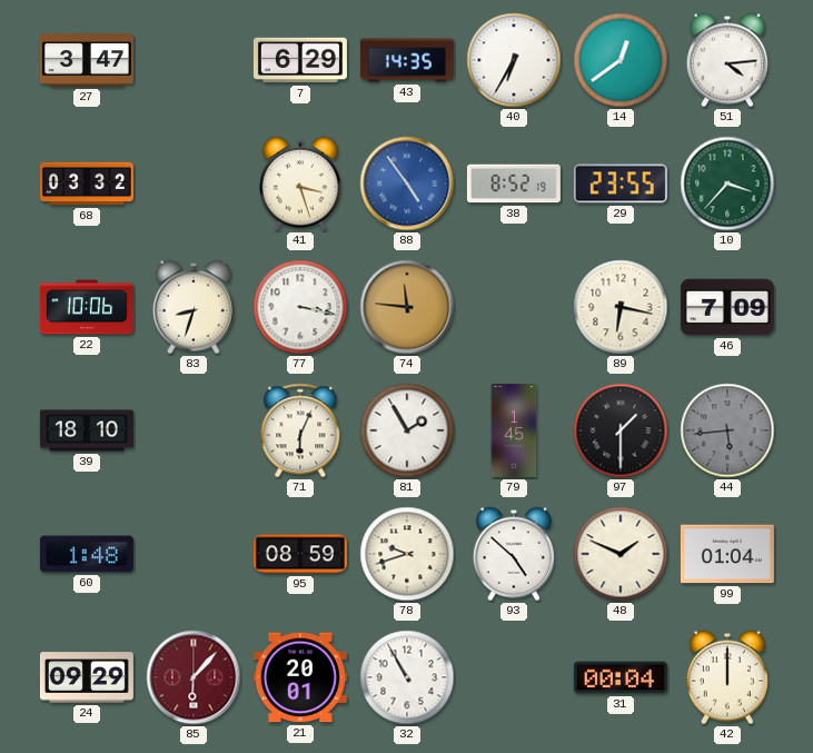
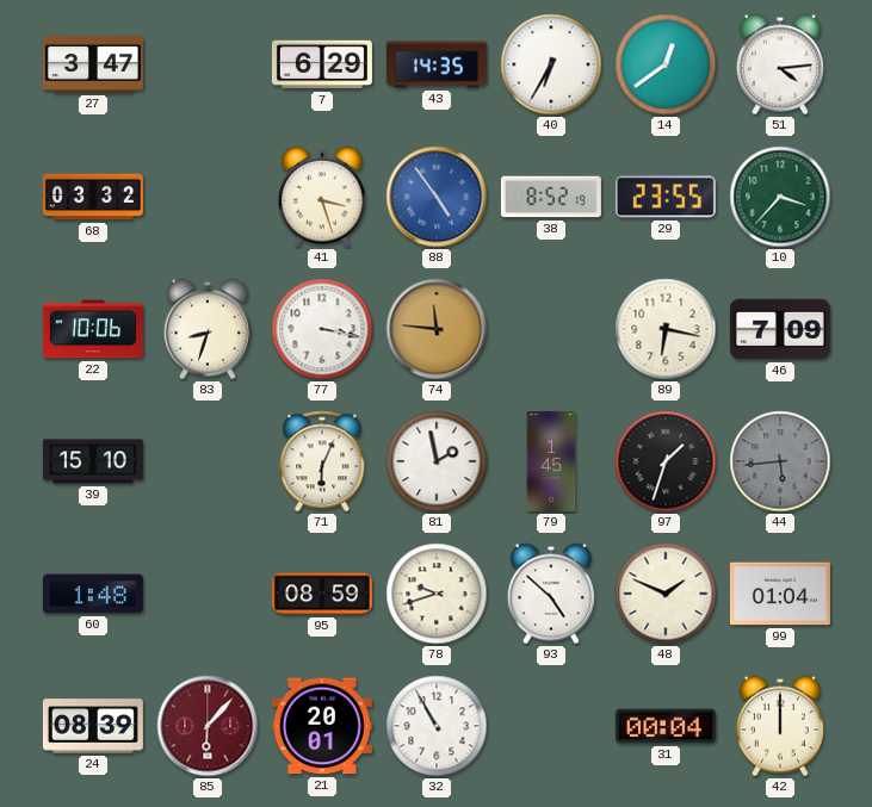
39: 18:10 -> 15:10
81: 1:55 -> 1:58
97: 1:30 -> 1:33
24: 09:29 -> 08:39
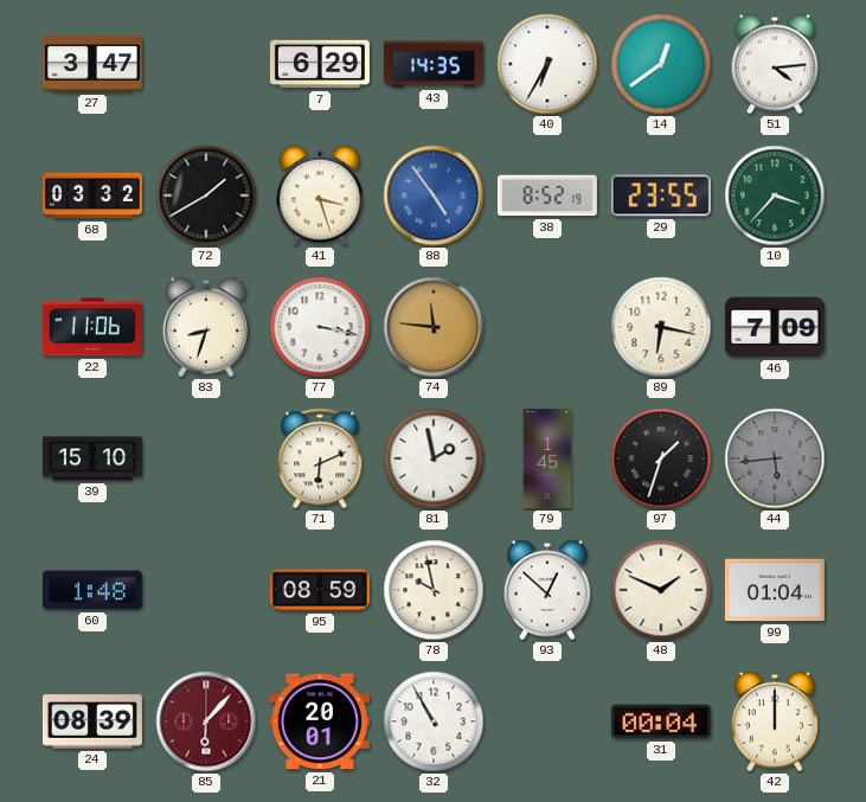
72: none -> 1:40
22: 10:06 -> 11:06
71: 6:04 -> 6:11
78: 9:42 -> 9:58
93: 4:52 -> 12:52
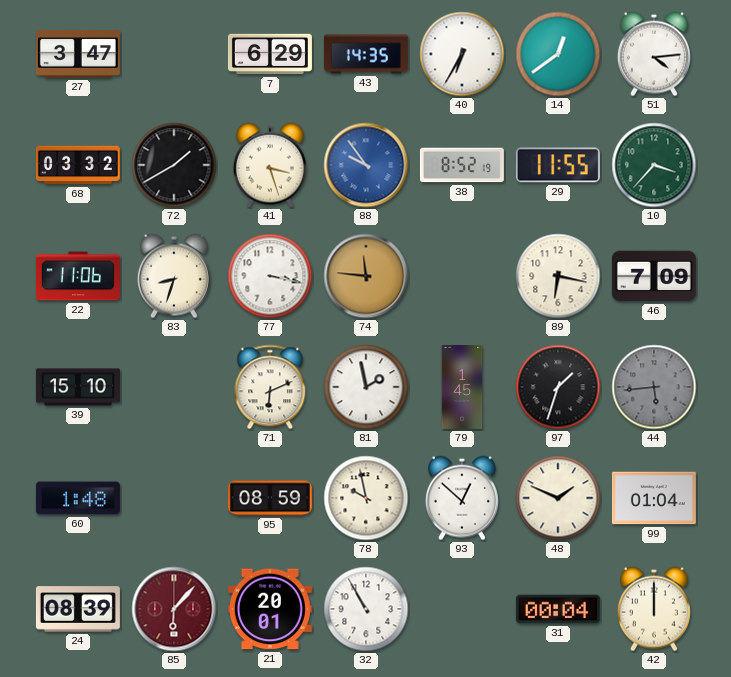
88: 4:54 -> 9:54
29: 23:55 -> 11:55
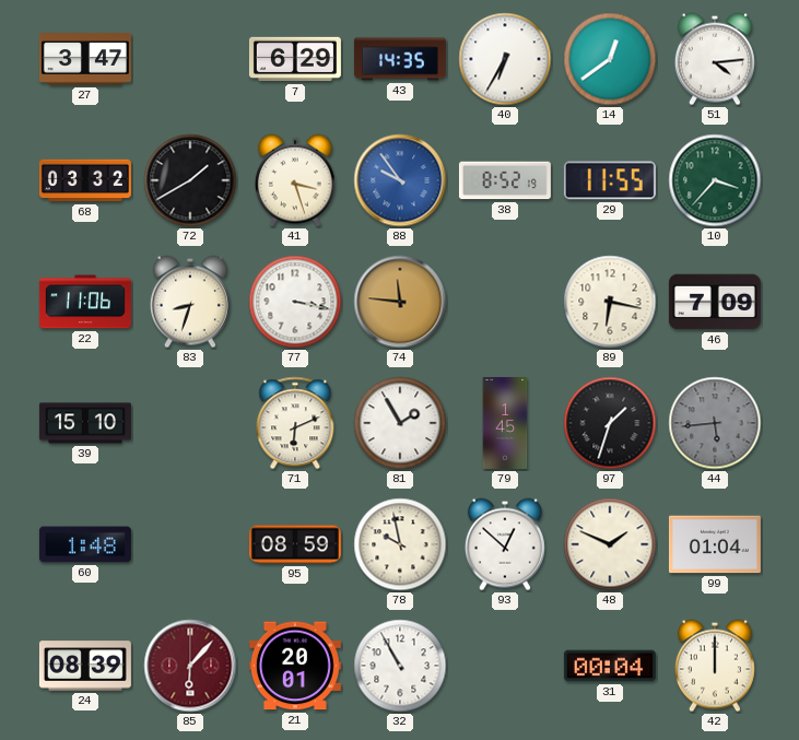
81: 1:58 -> 1:55
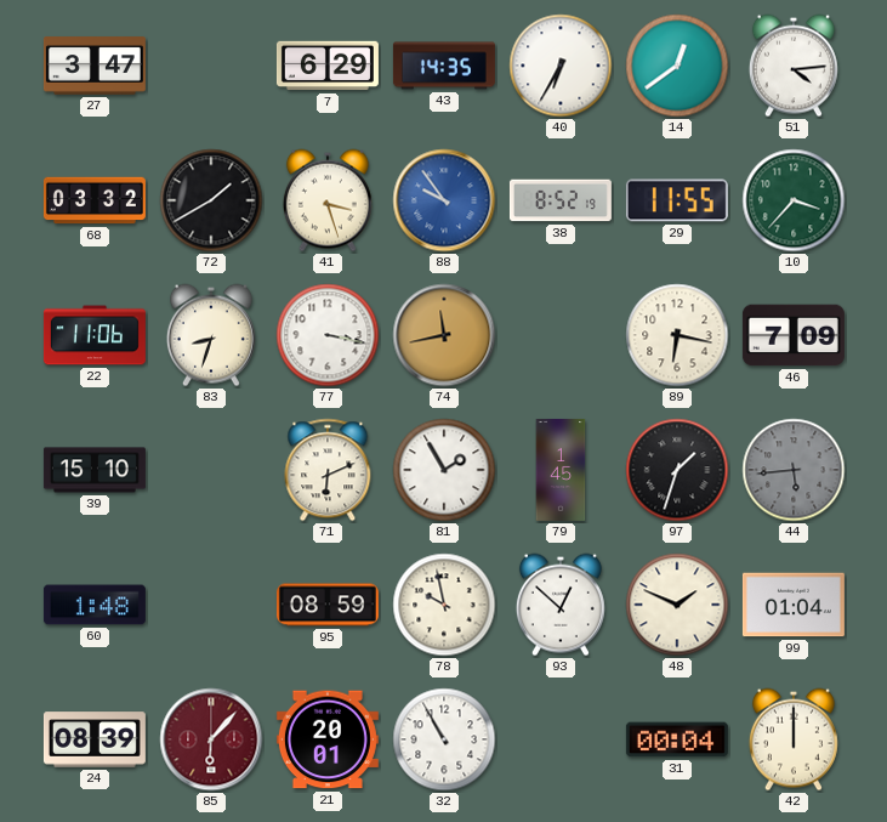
74: 11:46 -> 11:43
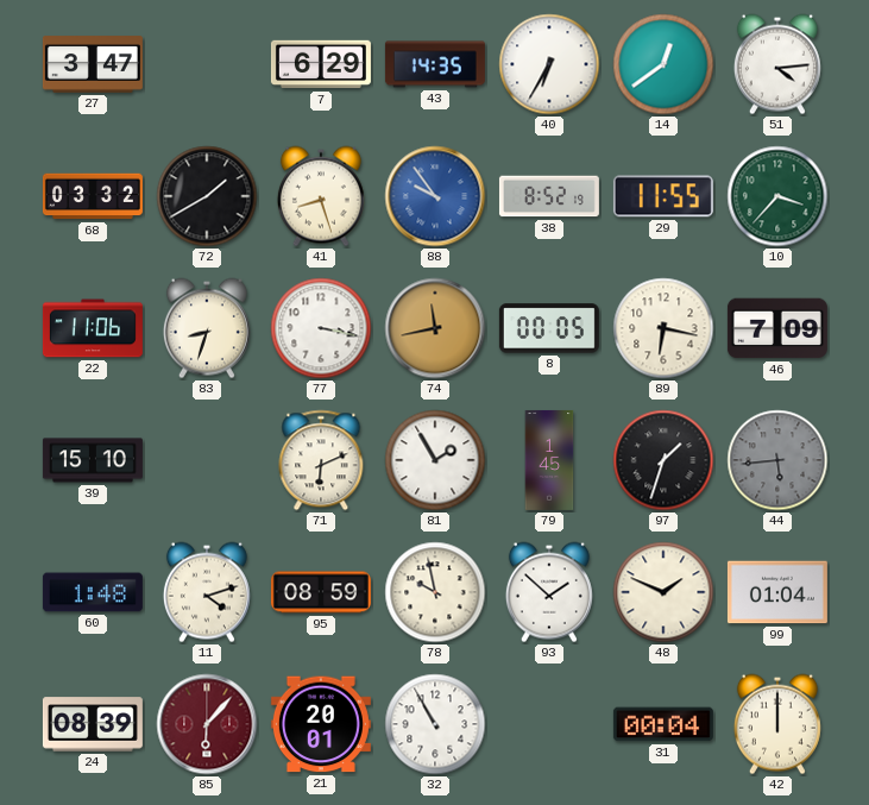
41: 3:27 -> 8:27
8: none -> 00:05
11: none -> 4:12
93: 12:52 -> 1:52
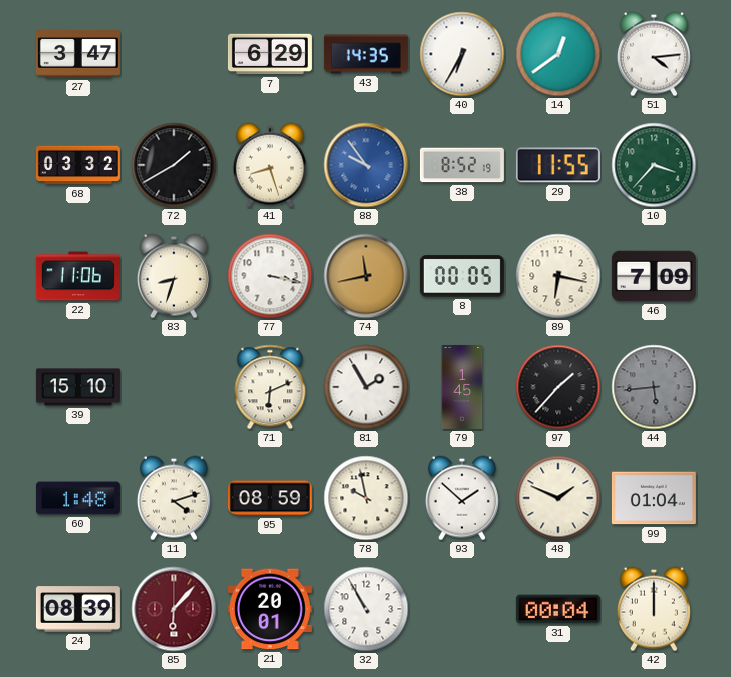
97: 1:33 -> 1:37
